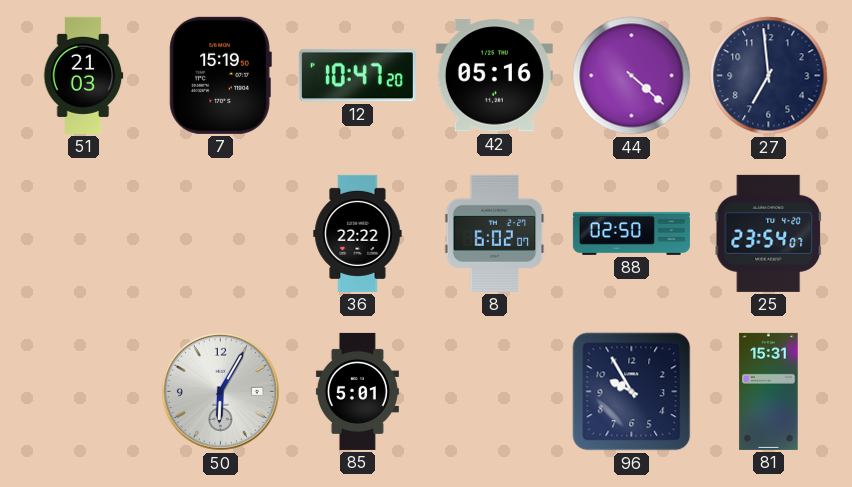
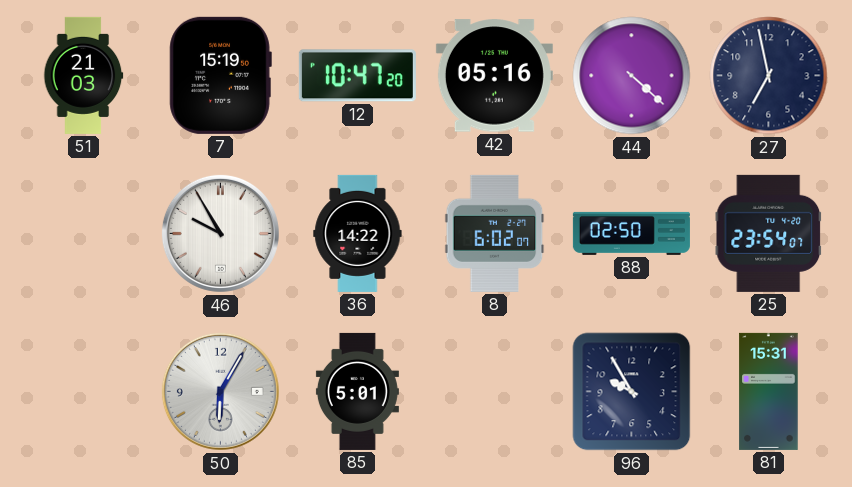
27: 6:59 -> 6:58
46: none -> 9:55
36: 22:22 -> 14:22
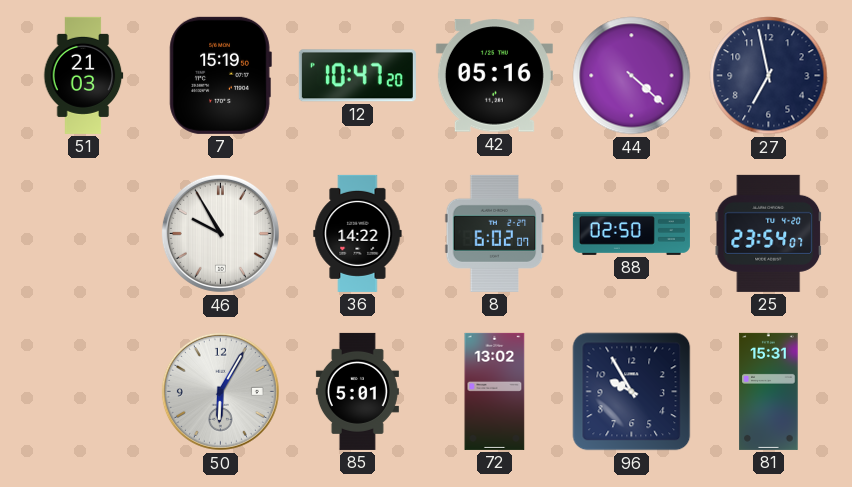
72: none -> 13:02
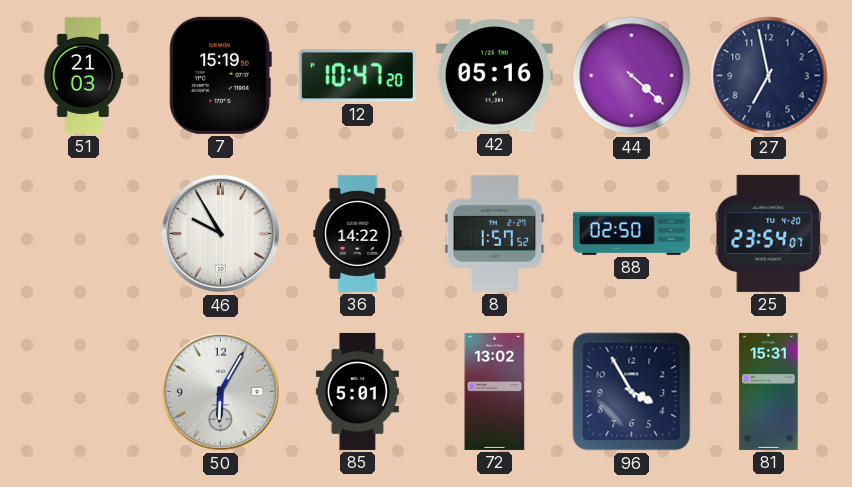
8: 6:02 -> 1:57
96: 9:55 -> 3:55
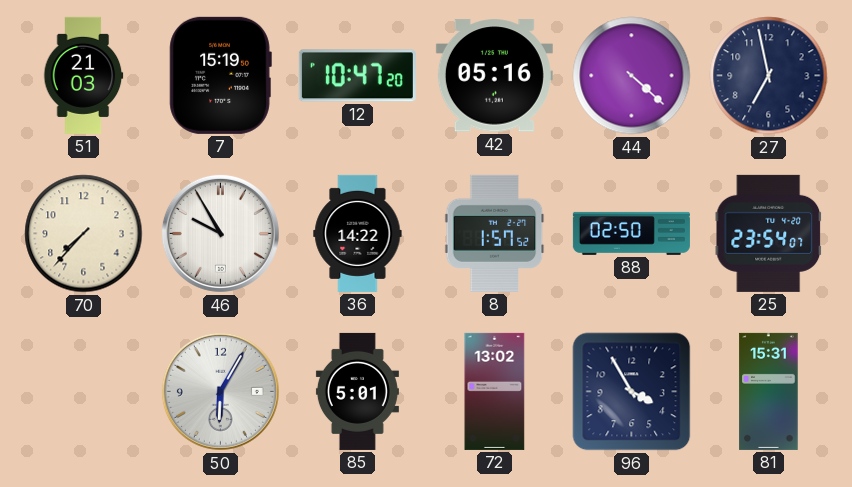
70: none -> 7:37
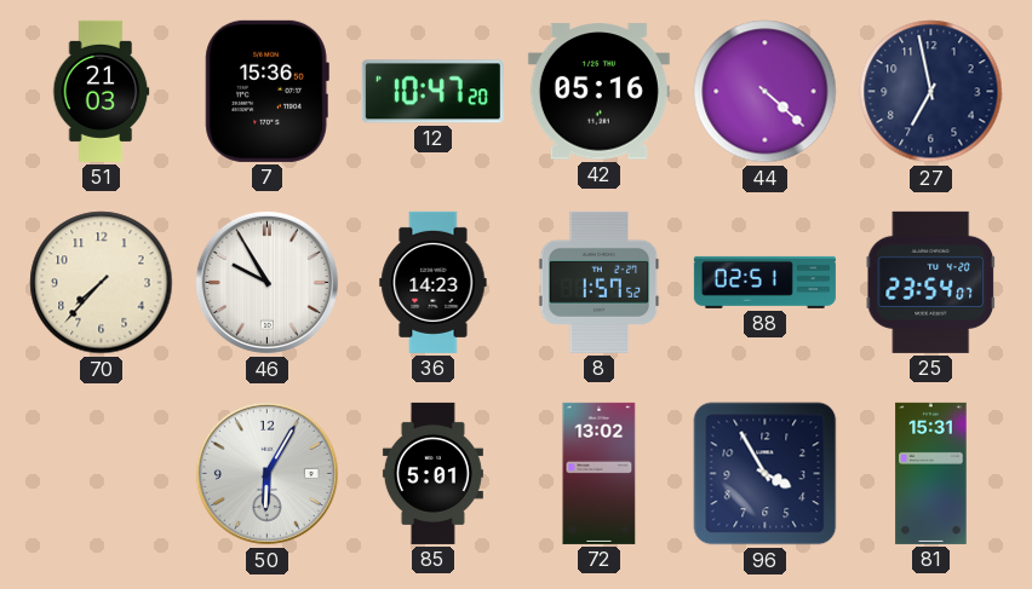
7: 15:19 -> 15:36
36: 14:22 -> 14:23
88: 02:50 -> 02:51
